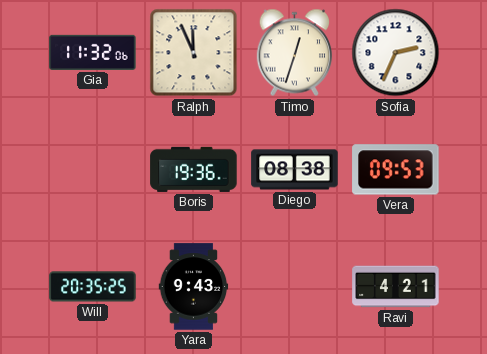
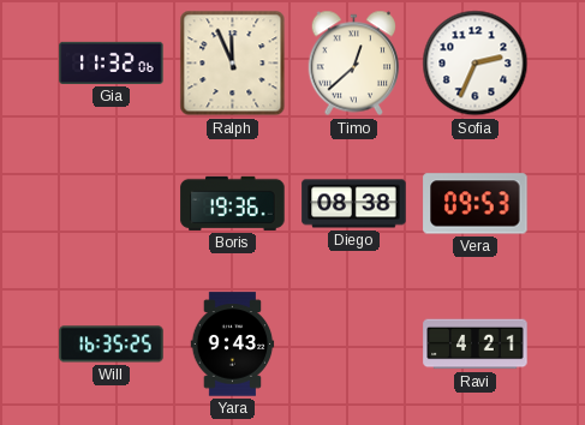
Timo: 12:33 -> 12:38
Will: 20:35 -> 16:35
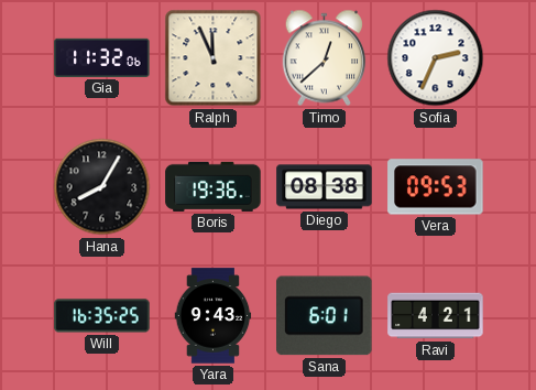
Hana: none -> 8:05
Sana: none -> 6:01
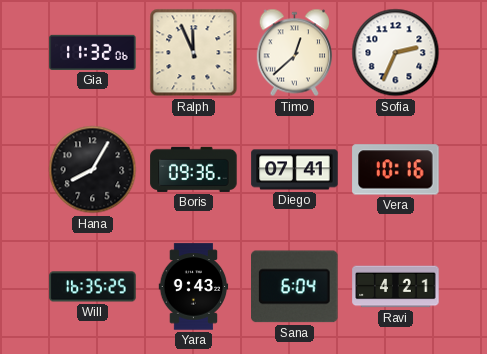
Boris: 19:36 -> 09:36
Diego: 08:38 -> 07:41
Vera: 09:53 -> 10:16
Sana: 6:01 -> 6:04
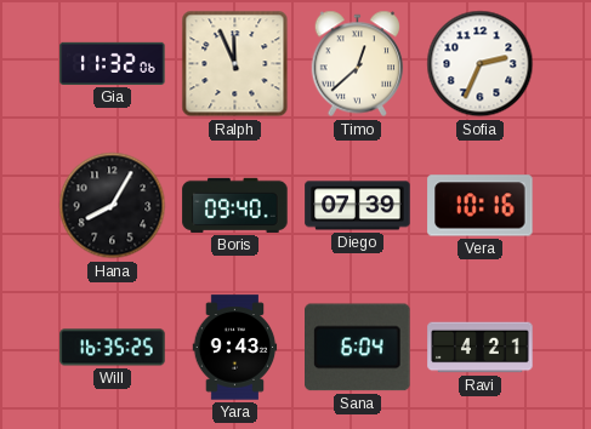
Boris: 09:36 -> 09:40
Diego: 07:41 -> 07:39
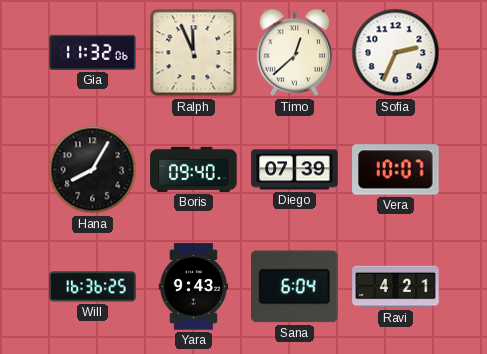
Vera: 10:16 -> 10:07
Will: 16:35 -> 16:36
